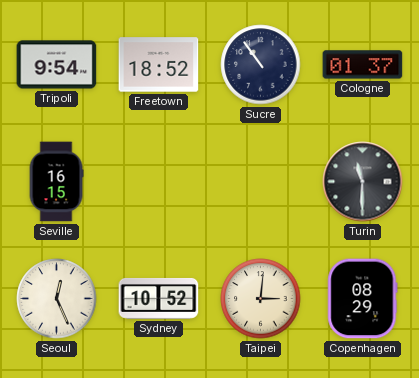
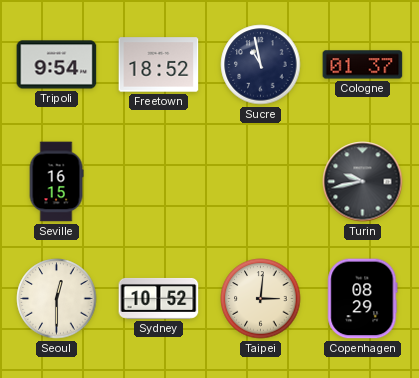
Sucre: 10:54 -> 10:58
Turin: 11:30 -> 9:43
Seoul: 12:26 -> 12:30
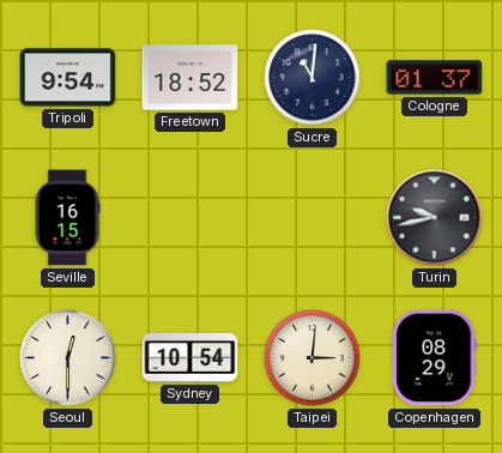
Sucre: 10:58 -> 11:01
Sydney: 10:52 -> 10:54
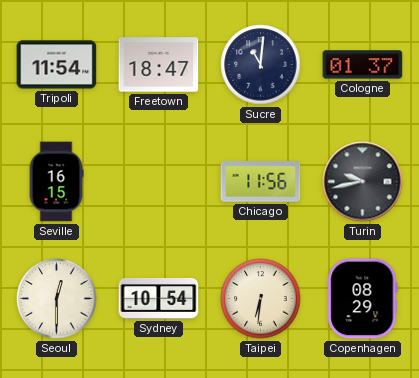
Tripoli: 9:54 -> 11:54
Freetown: 18:52 -> 18:47
Chicago: none -> 11:56
Taipei: 3:01 -> 6:31
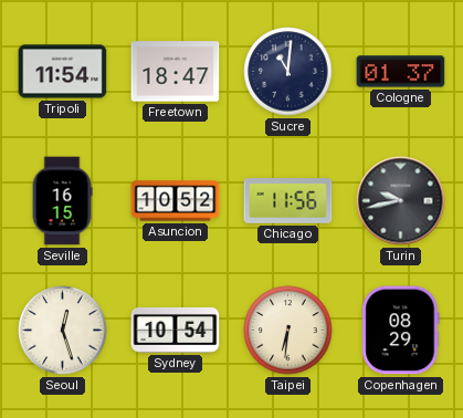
Asuncion: none -> 10:52
Seoul: 12:30 -> 12:27
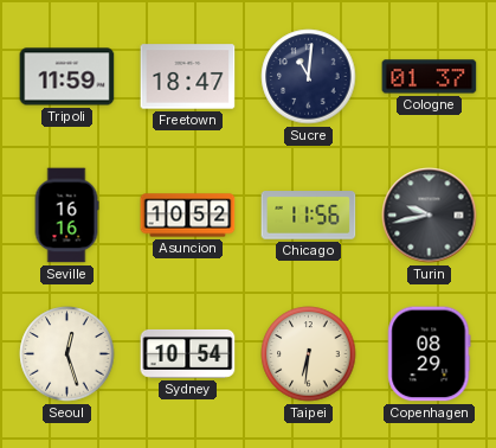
Tripoli: 11:54 -> 11:59
Seville: 16:15 -> 16:16
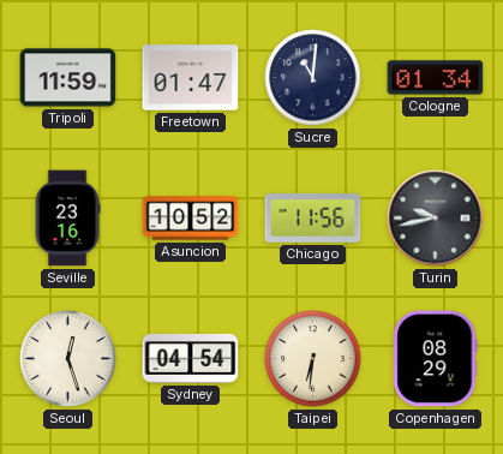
Freetown: 18:47 -> 01:47
Cologne: 01:37 -> 01:34
Seville: 16:16 -> 23:16
Sydney: 10:54 -> 04:54
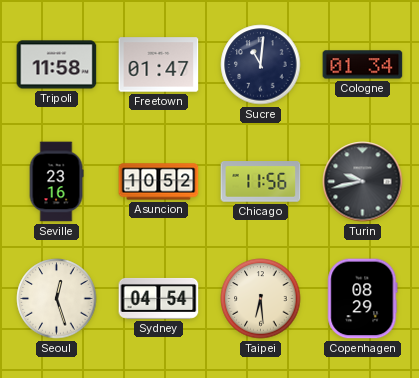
Tripoli: 11:59 -> 11:58
Taipei: 6:31 -> 6:29
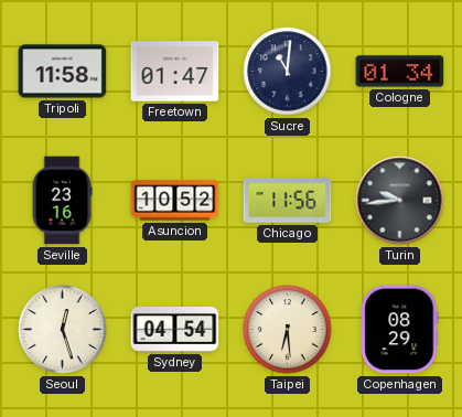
Turin: 9:43 -> 9:44
